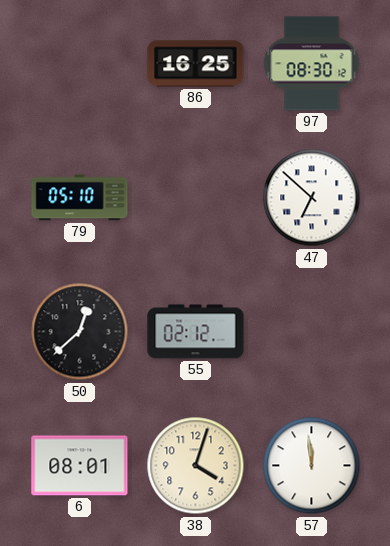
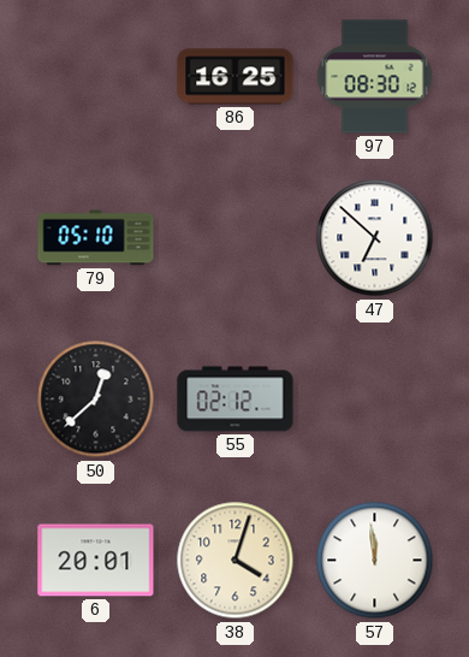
6: 08:01 -> 20:01
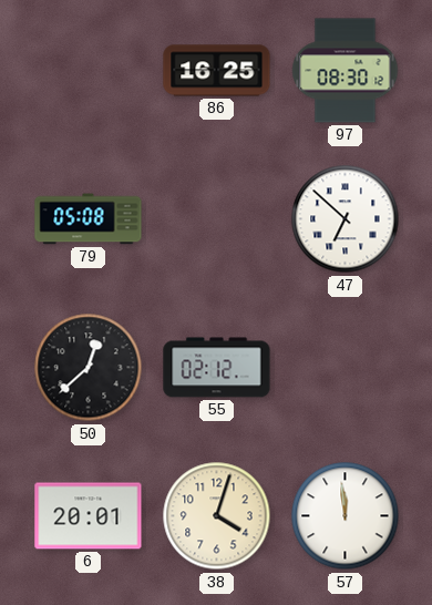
79: 05:10 -> 05:08
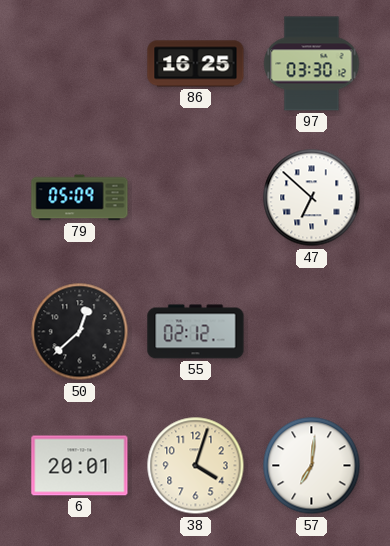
97: 08:30 -> 03:30
79: 05:08 -> 05:09
57: 11:59 -> 7:01
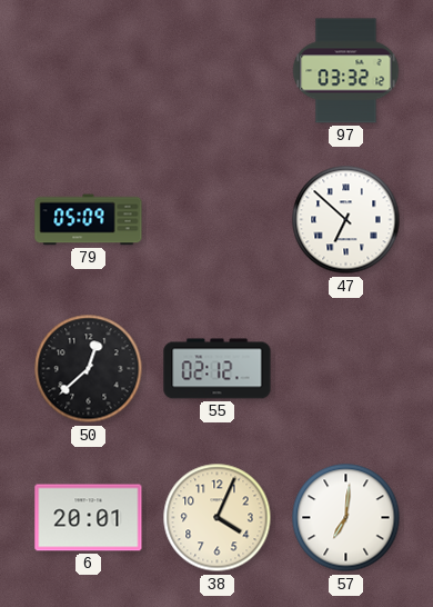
86: 16:25 -> none
97: 03:30 -> 03:32
38: 4:03 -> 4:04
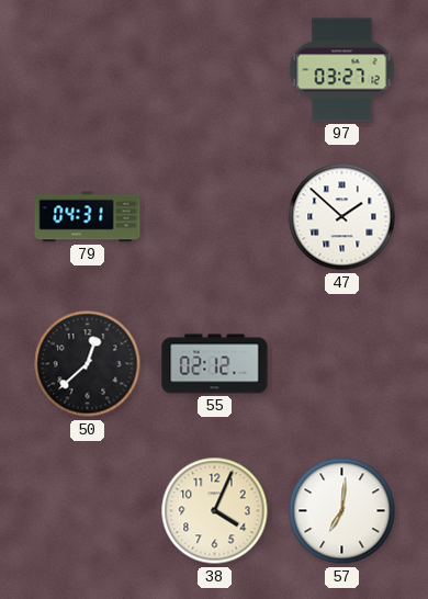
97: 03:32 -> 03:27
79: 05:09 -> 04:31
47: 6:52 -> 1:52
6: 20:01 -> none
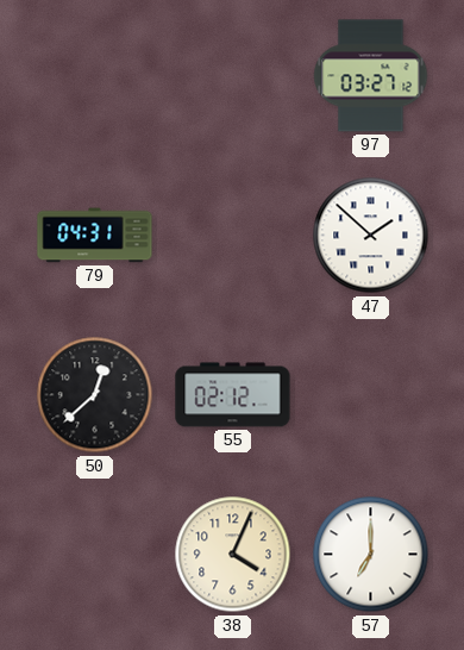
57: 7:01 -> 7:00
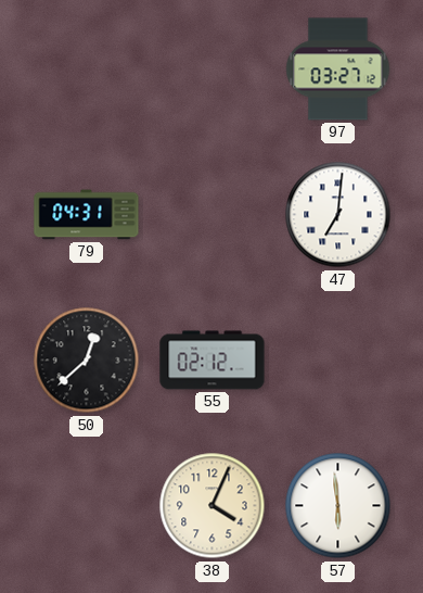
47: 1:52 -> 7:01
57: 7:00 -> 5:59
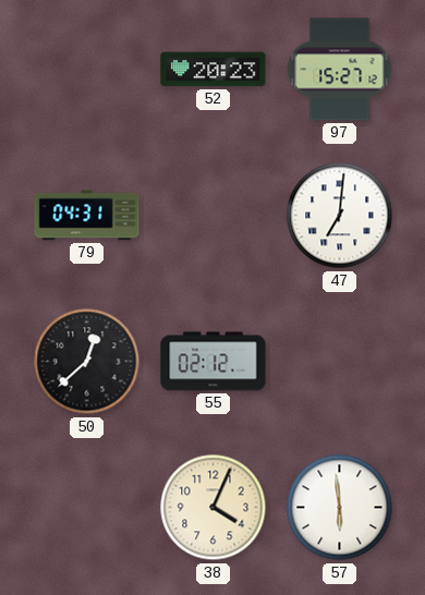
52: none -> 20:23
97: 03:27 -> 15:27
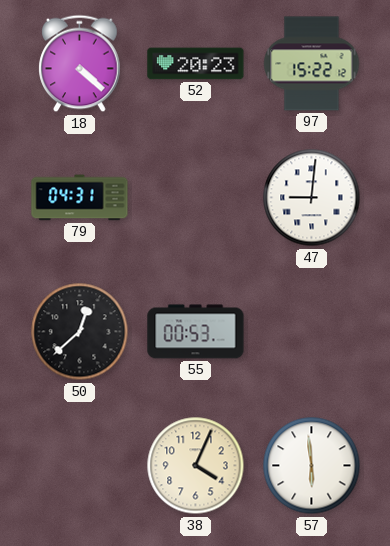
18: none -> 4:22
97: 15:27 -> 15:22
47: 7:01 -> 9:01
55: 02:12 -> 00:53
